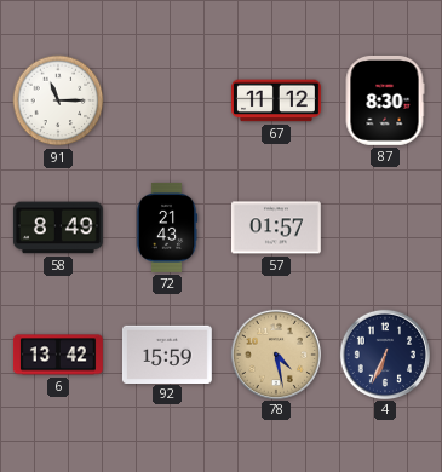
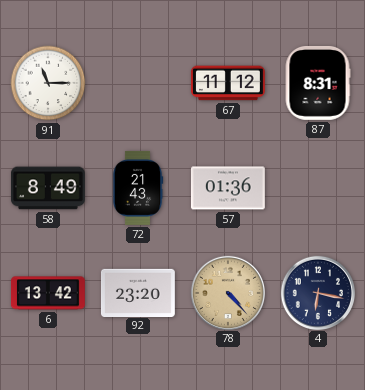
87: 8:30 -> 8:31
57: 01:57 -> 01:36
92: 15:59 -> 23:20
78: 4:28 -> 4:23
4: 6:34 -> 6:17
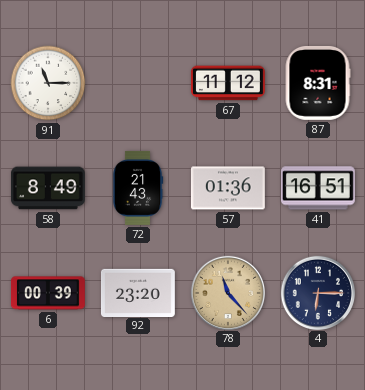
41: none -> 16:51
6: 13:42 -> 00:39
78: 4:23 -> 11:23
4: 6:17 -> 6:15
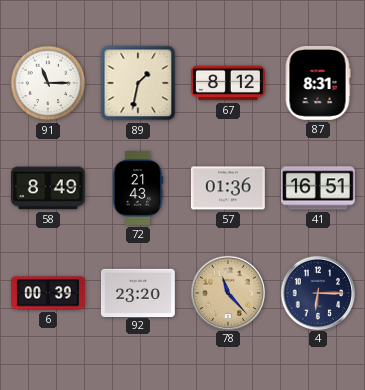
89: none -> 1:32
67: 11:12 -> 8:12
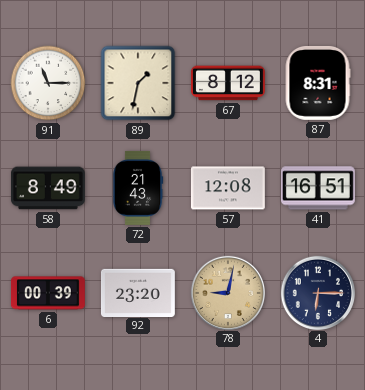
57: 01:36 -> 12:08
78: 11:23 -> 9:02
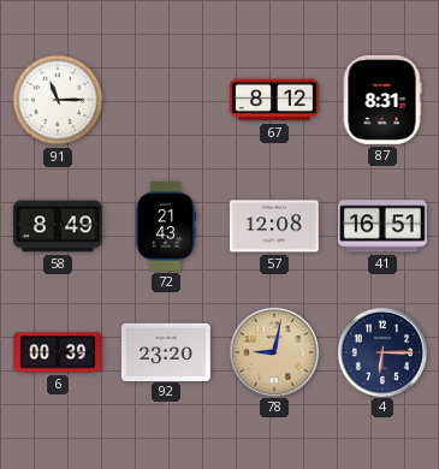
89: 1:32 -> none
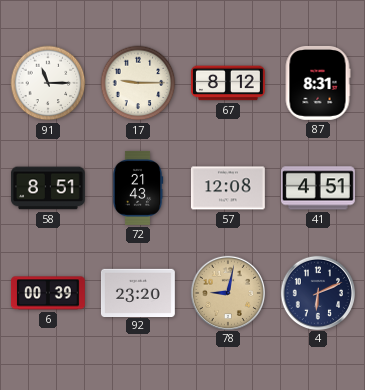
17: none -> 9:15
58: 8:49 -> 8:51
41: 16:51 -> 4:51
4: 6:15 -> 6:11
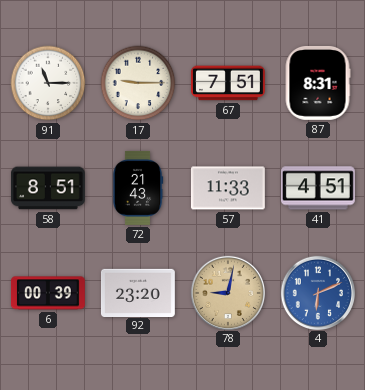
67: 8:12 -> 7:51
57: 12:08 -> 11:33
4 dial: navy -> blue
